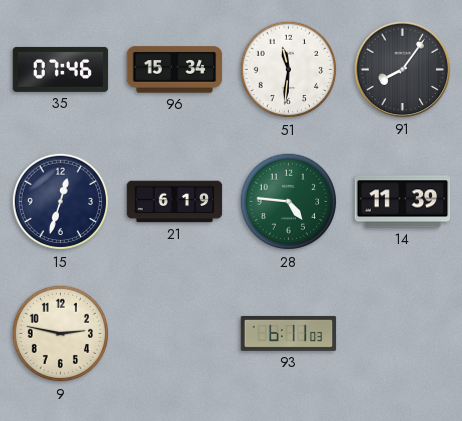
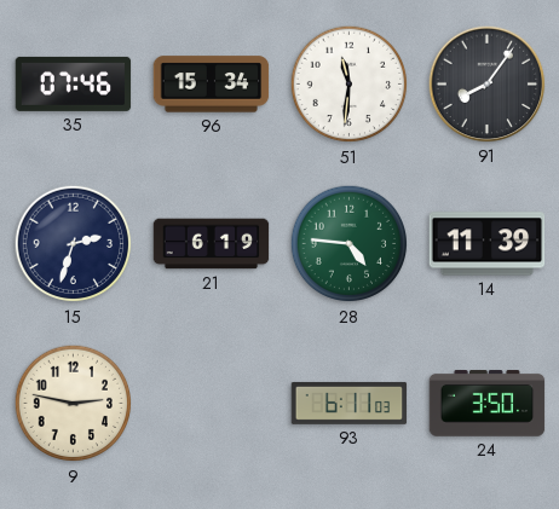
15: 12:33 -> 2:33
24: none -> 3:50
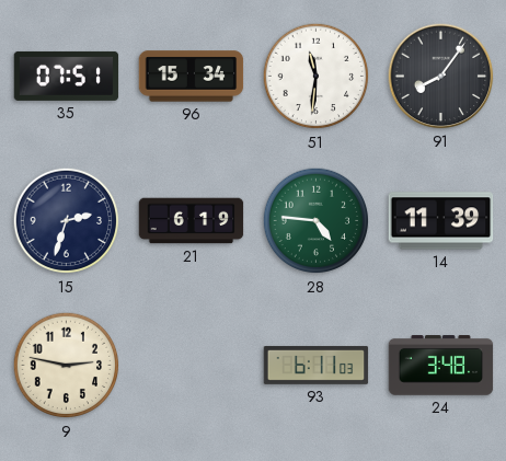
35: 07:46 -> 07:51
24: 3:50 -> 3:48
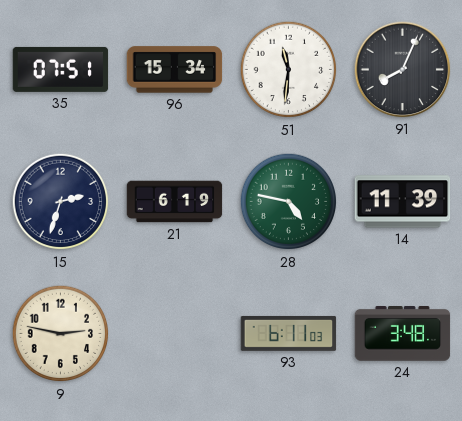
91: 8:06 -> 8:04
28: 4:46 -> 4:47
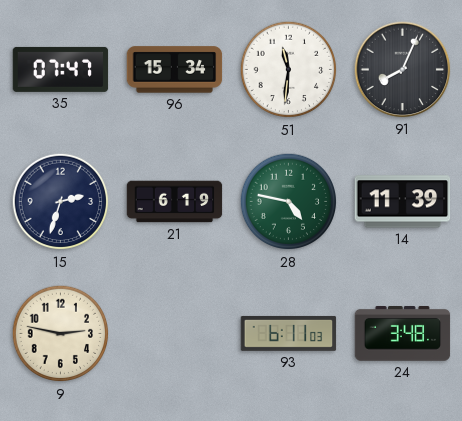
35: 07:51 -> 07:47
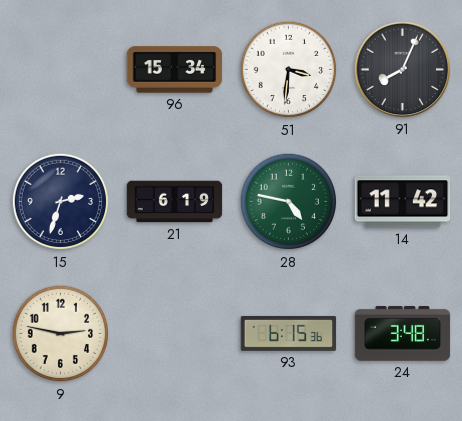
35: 07:47 -> none
51: 11:31 -> 3:31
14: 11:39 -> 11:42
93: 6:11 -> 6:15
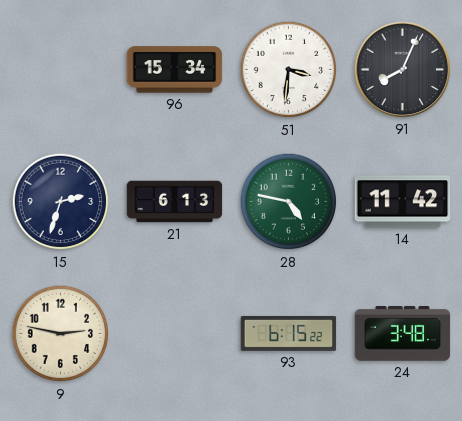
21: 6:19 -> 6:13
93: 6:15:36 -> 6:15:22
